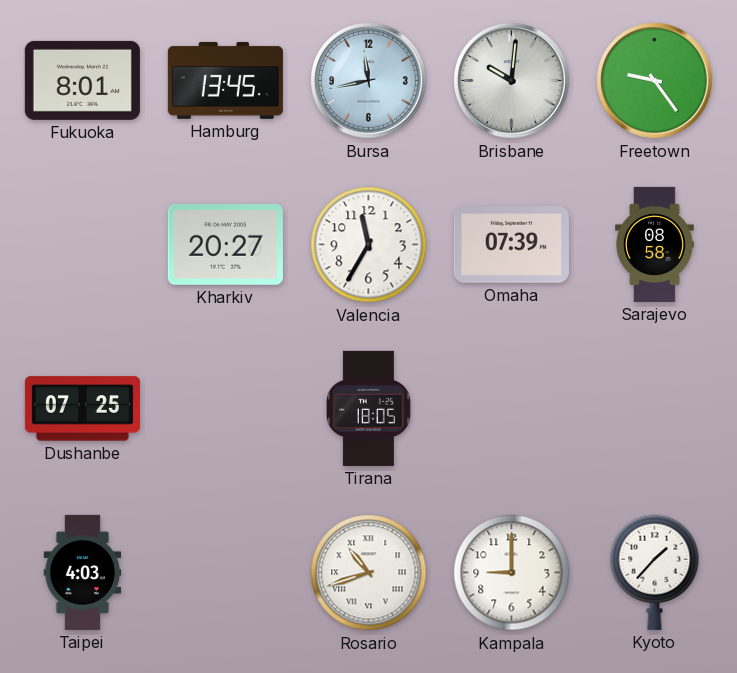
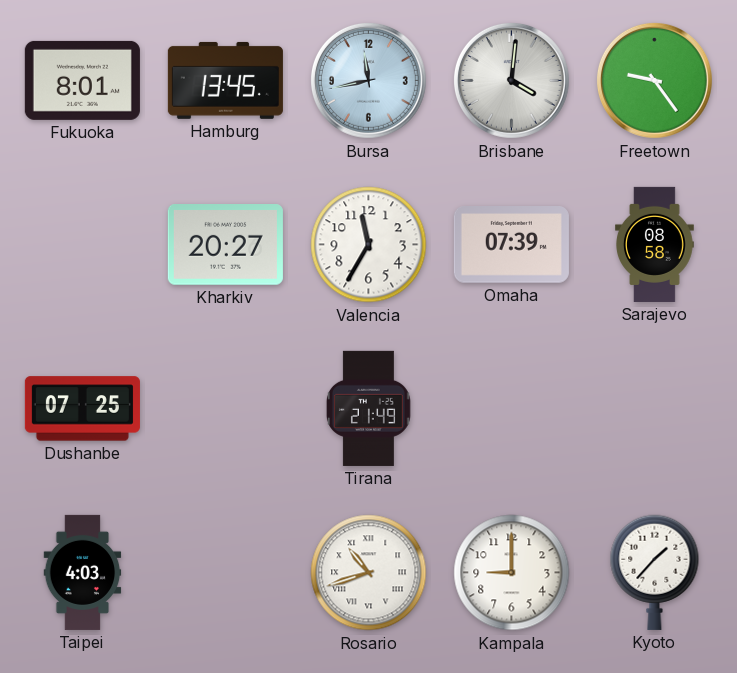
Brisbane: 10:01 -> 4:01
Tirana: 18:05 -> 21:49
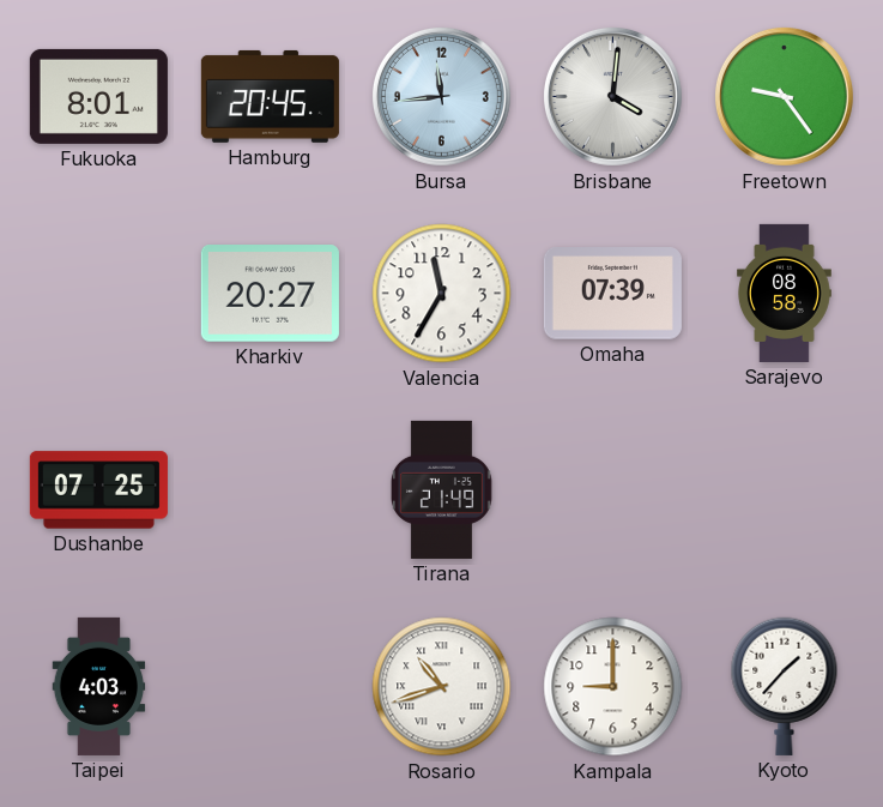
Hamburg: 13:45 -> 20:45
Bursa: 11:43 -> 11:44
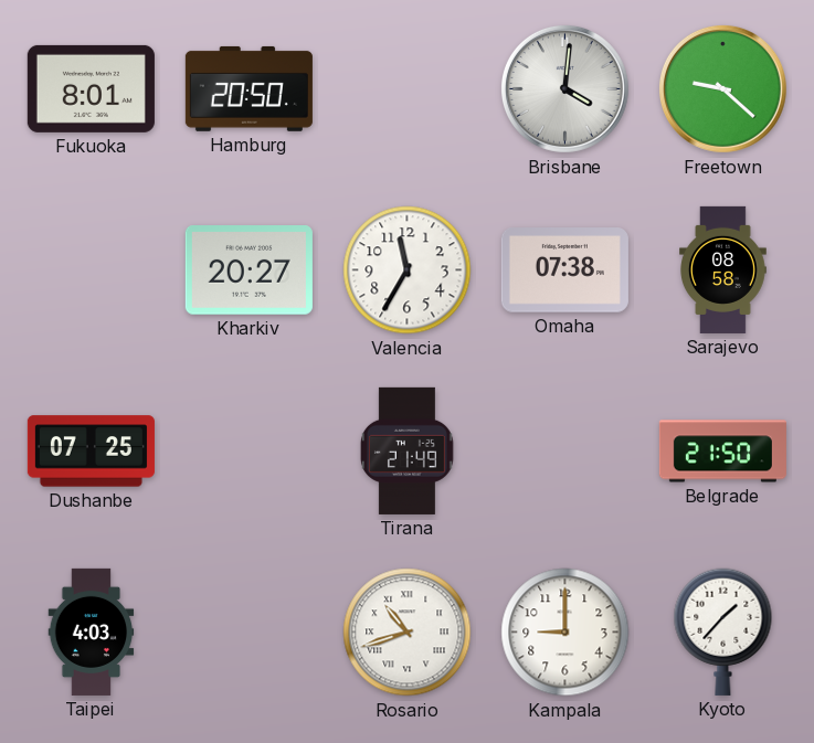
Hamburg: 20:45 -> 20:50
Bursa: 11:44 -> none
Freetown: 9:24 -> 9:22
Omaha: 07:39 -> 07:38
Belgrade: none -> 21:50
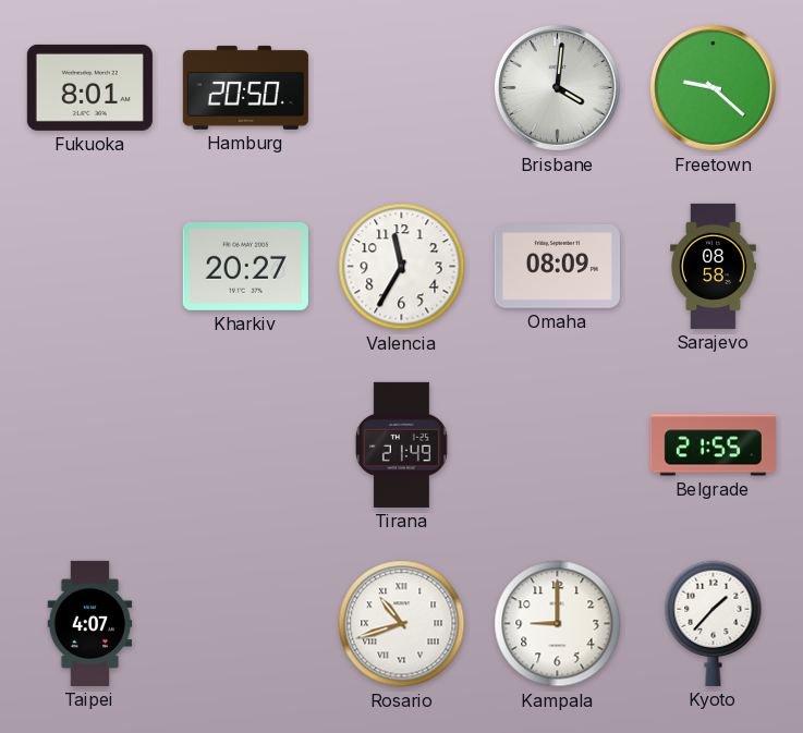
Omaha: 07:38 -> 08:09
Dushanbe: 07:25 -> none
Belgrade: 21:50 -> 21:55
Taipei: 4:03 -> 4:07
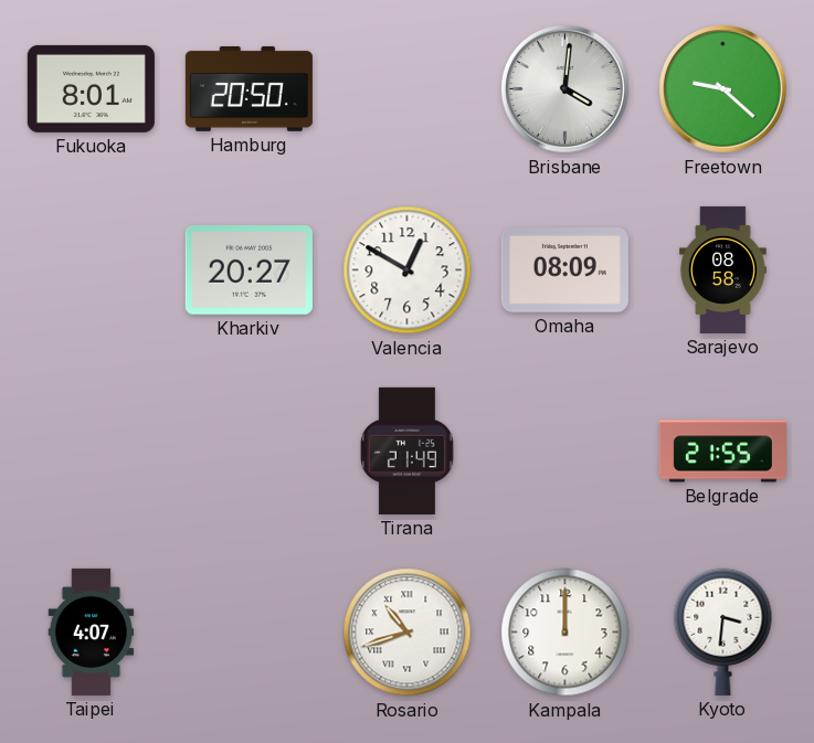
Valencia: 11:35 -> 12:50
Kampala: 9:00 -> 12:00
Kyoto: 1:37 -> 3:31
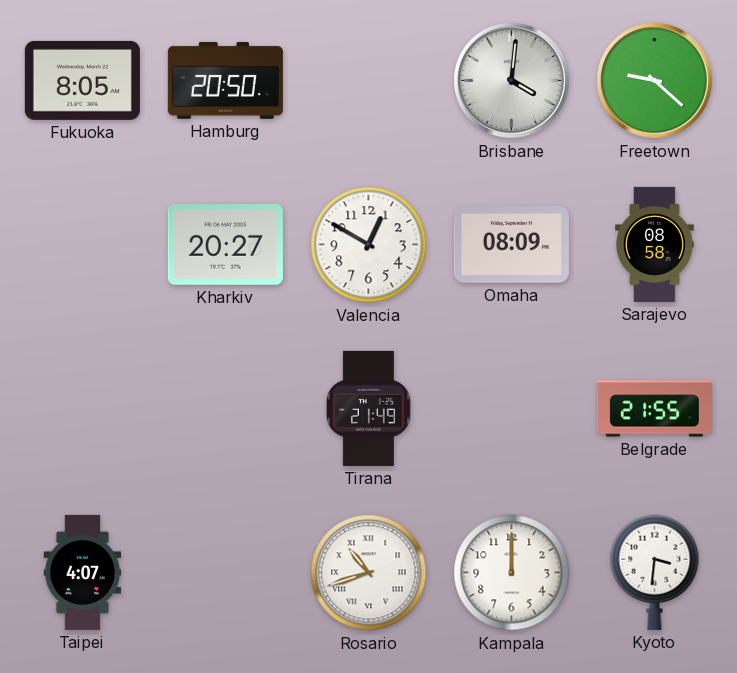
Fukuoka: 8:01 -> 8:05
